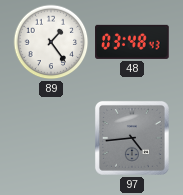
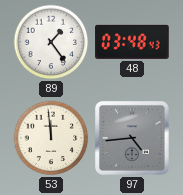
53: none -> 11:59
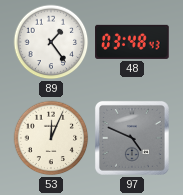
53: 11:59 -> 12:04
97: 4:44 -> 4:49
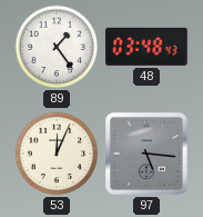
97: 4:49 -> 5:16
